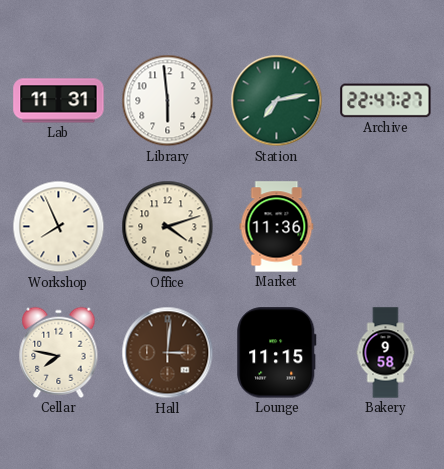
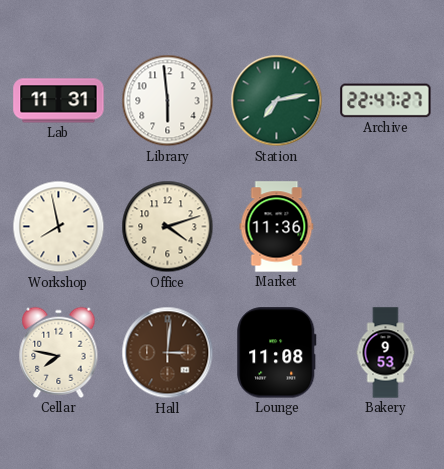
Workshop: 7:56 -> 7:58
Lounge: 11:15 -> 11:08
Bakery: 9:58 -> 9:53
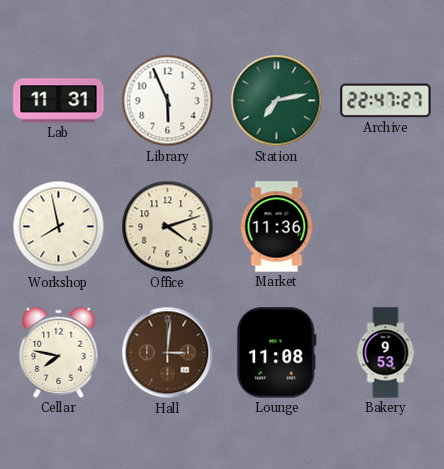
Library: 5:59 -> 5:56
